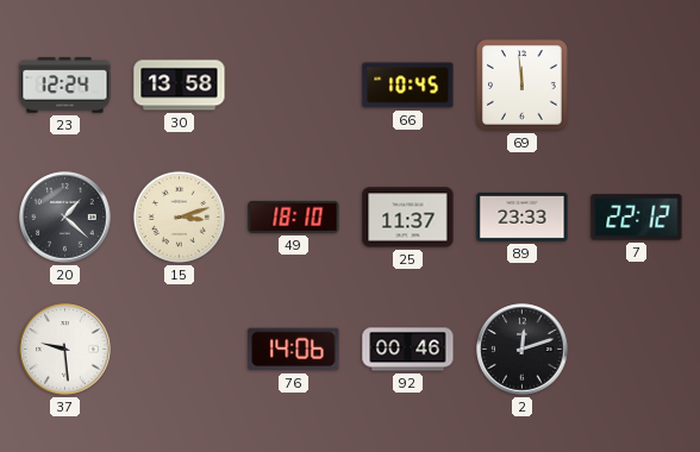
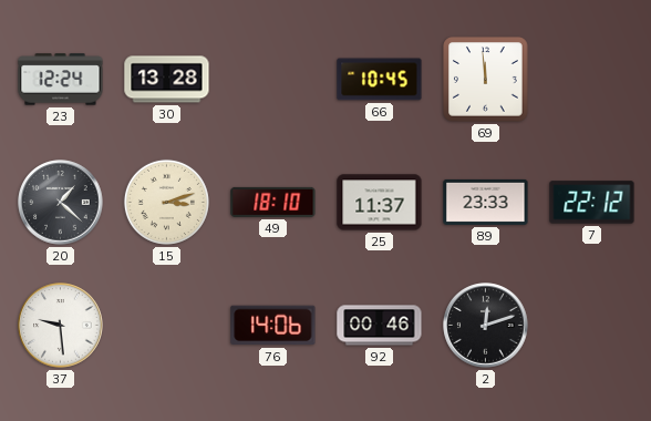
30: 13:58 -> 13:28
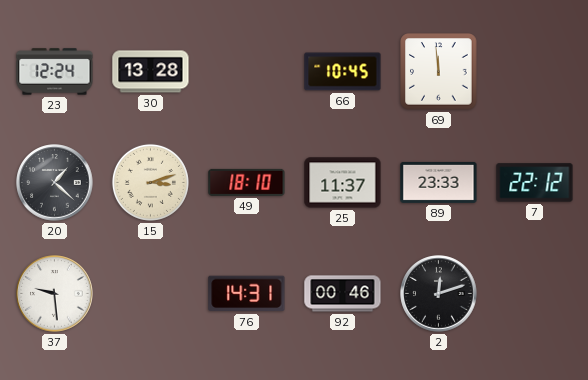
76: 14:06 -> 14:31
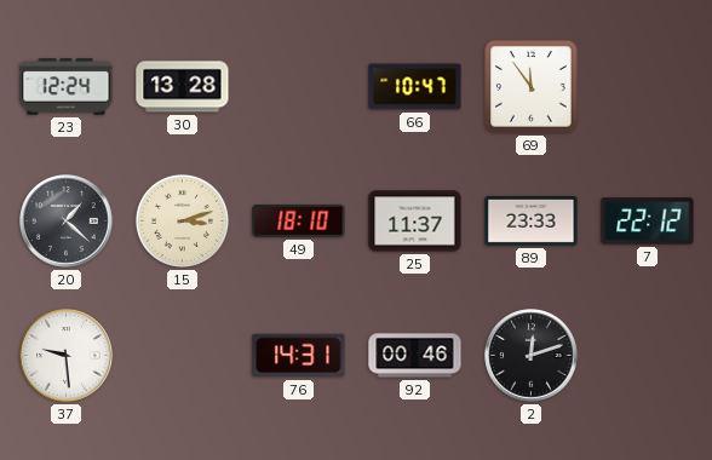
66: 10:45 -> 10:47
69: 11:59 -> 11:54
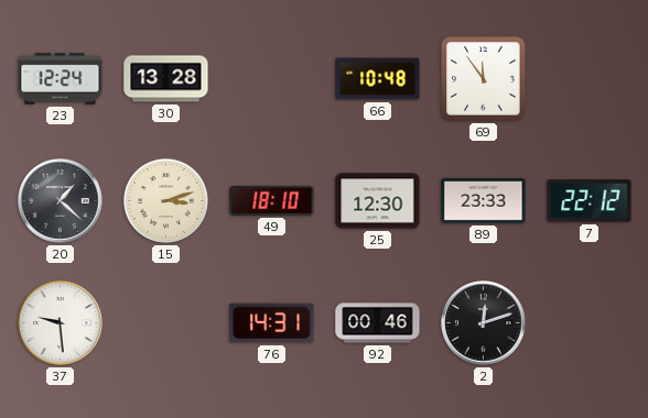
66: 10:47 -> 10:48
25: 11:37 -> 12:30
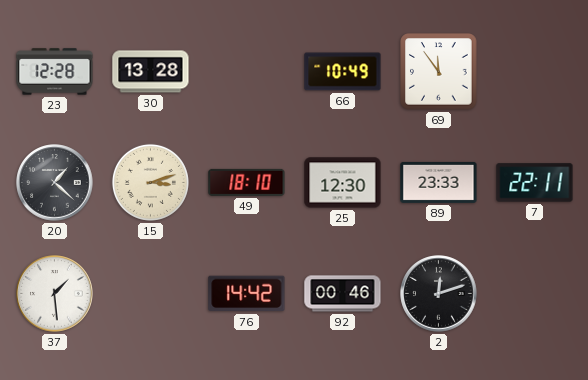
23: 12:24 -> 12:28
66: 10:48 -> 10:49
7: 22:12 -> 22:11
37: 9:29 -> 1:29
76: 14:31 -> 14:42
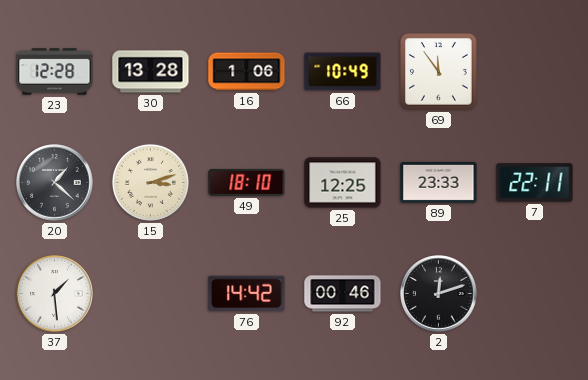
16: none -> 1:06
25: 12:30 -> 12:25
